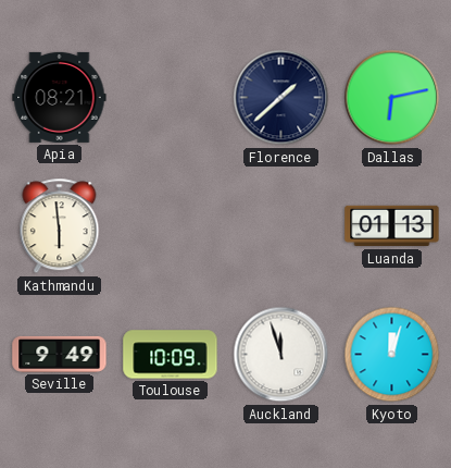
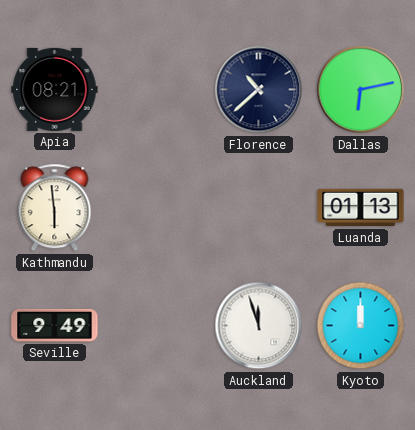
Florence: 1:38 -> 10:38
Toulouse: 10:09 -> none
Kyoto: 12:03 -> 12:00
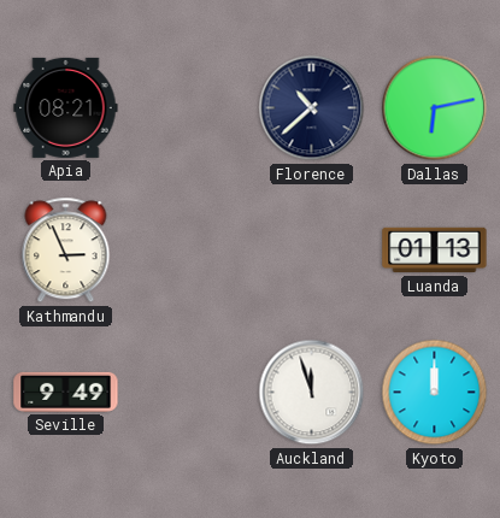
Kathmandu: 5:59 -> 2:56
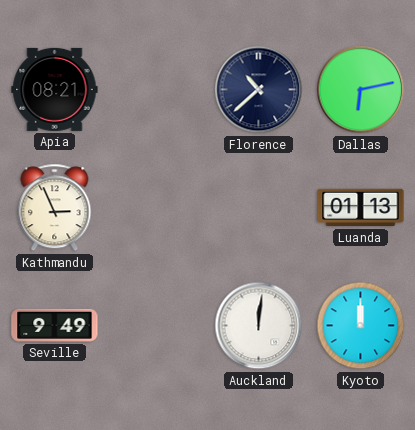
Auckland: 11:57 -> 12:01
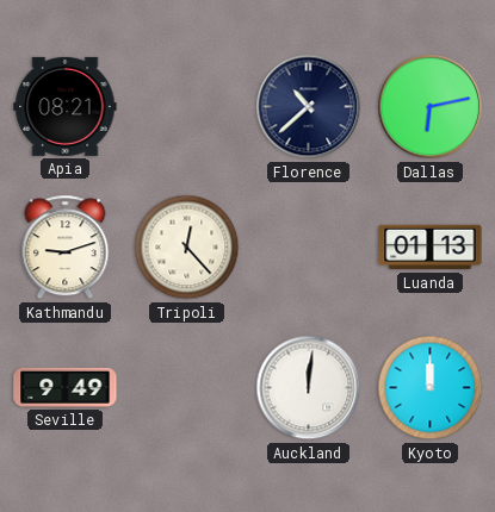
Kathmandu: 2:56 -> 9:12
Tripoli: none -> 12:23
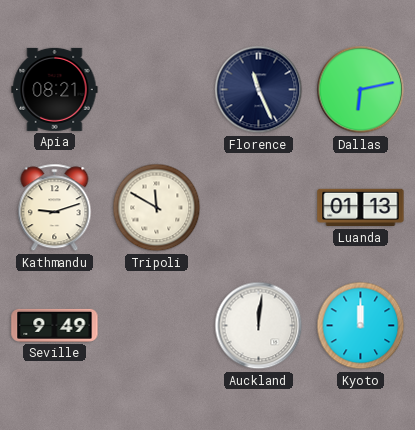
Florence: 10:38 -> 11:26
Tripoli: 12:23 -> 11:50
